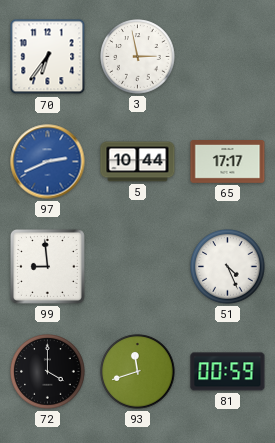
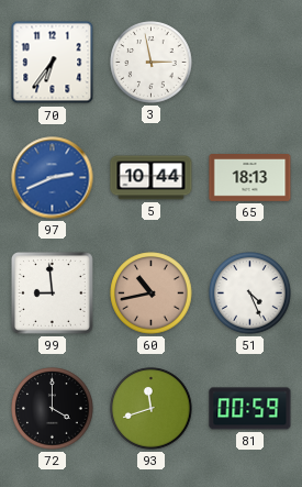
65: 17:17 -> 18:13
60: none -> 10:43
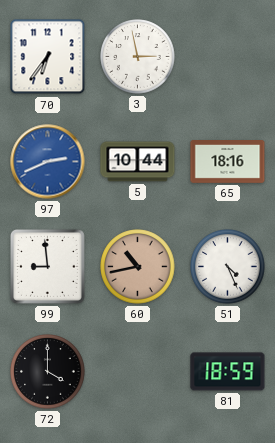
65: 18:13 -> 18:16
93: 11:42 -> none
81: 00:59 -> 18:59
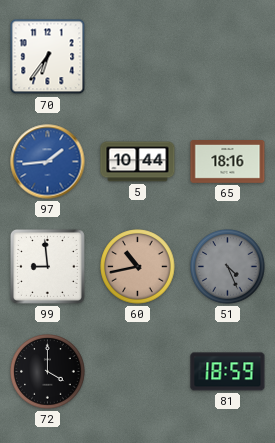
3: 2:58 -> none
97: 2:41 -> 1:44
51 dial: white -> grey
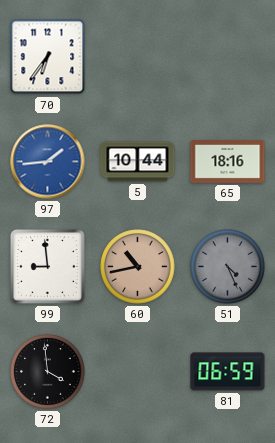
72: 4:00 -> 3:59
81: 18:59 -> 06:59
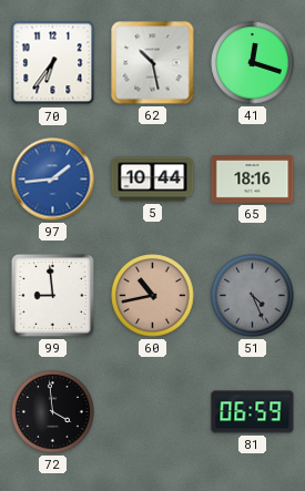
62: none -> 10:28
41: none -> 12:18
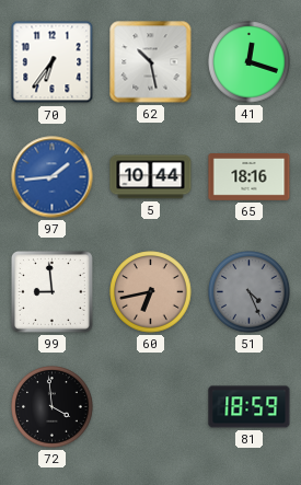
60: 10:43 -> 6:43
81: 06:59 -> 18:59
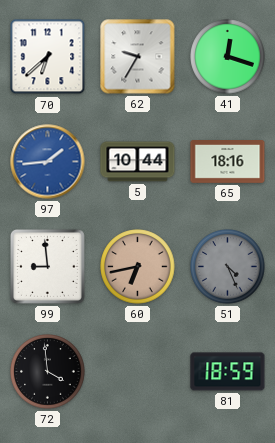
70: 6:36 -> 6:38
62: 10:28 -> 9:35
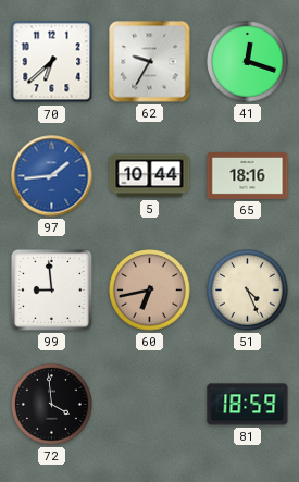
51 dial: grey -> cream
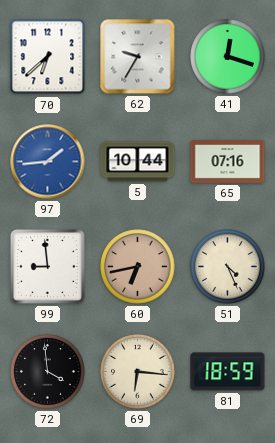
65: 18:16 -> 07:16
69: none -> 6:16
